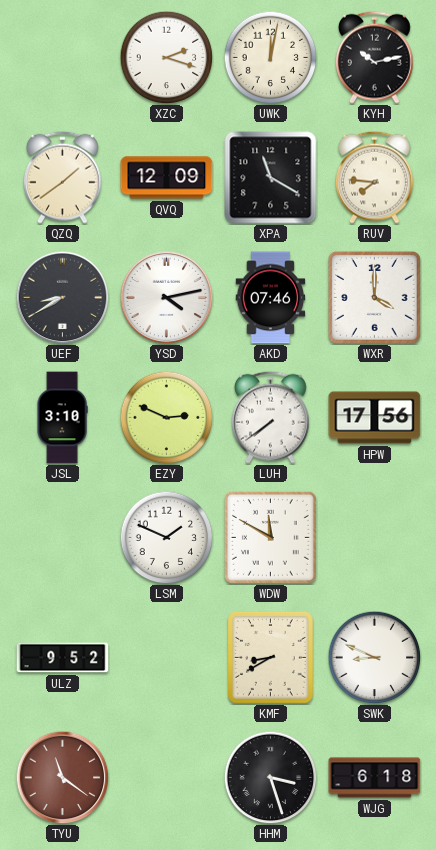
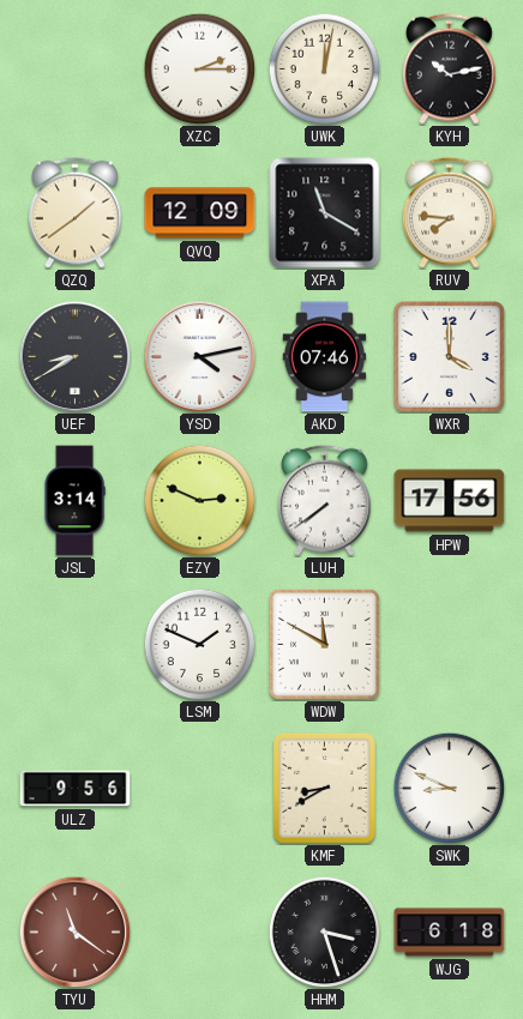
XZC: 2:18 -> 2:15
JSL: 3:10 -> 3:14
ULZ: 9:52 -> 9:56
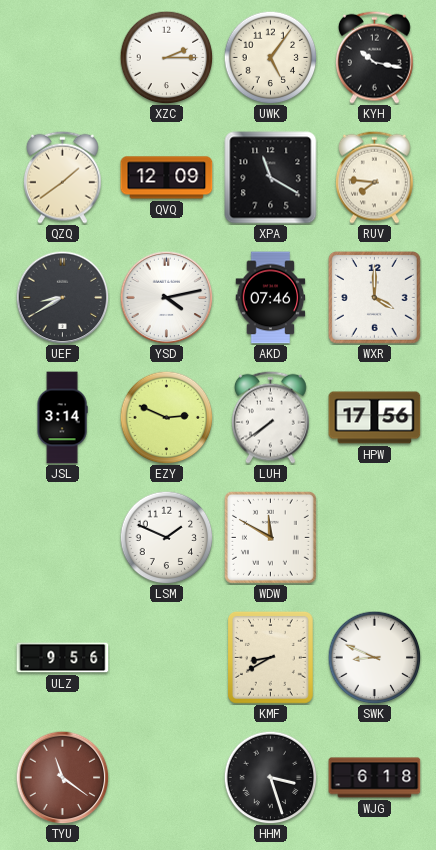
UWK: 12:02 -> 5:06
KYH: 10:13 -> 10:17
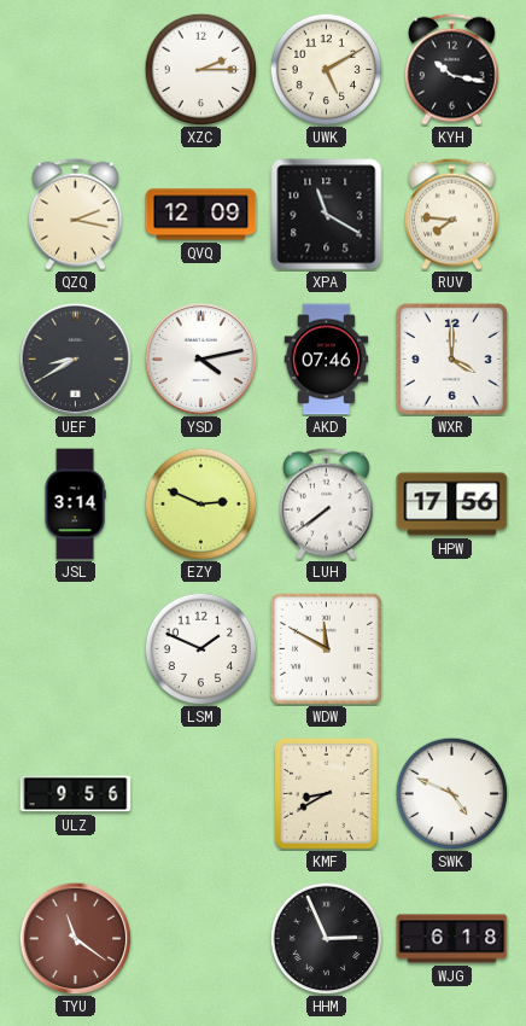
UWK: 5:06 -> 5:10
QZQ: 1:39 -> 2:17
SWK: 8:49 -> 4:49
HHM: 3:27 -> 2:56
